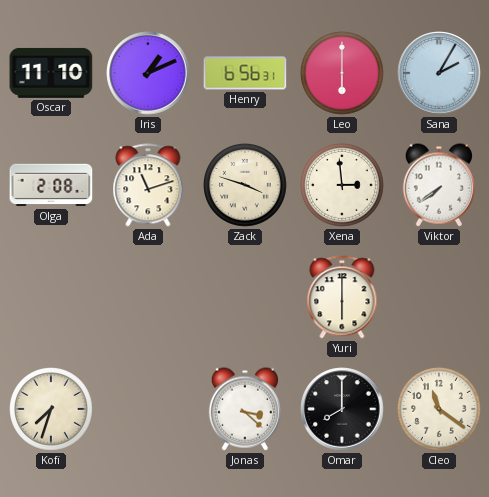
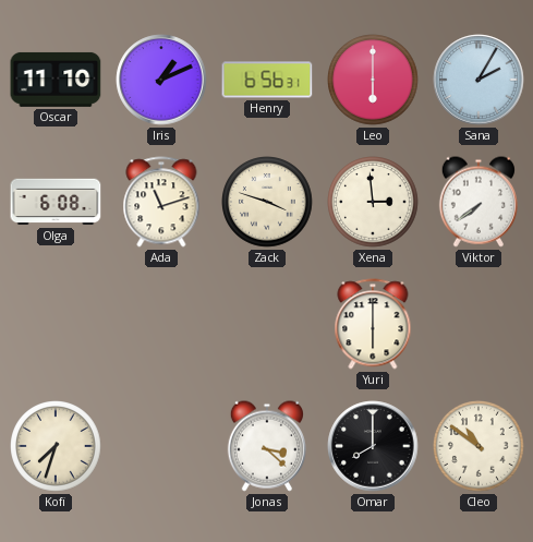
Olga: 2:08 -> 6:08
Cleo: 11:21 -> 10:51
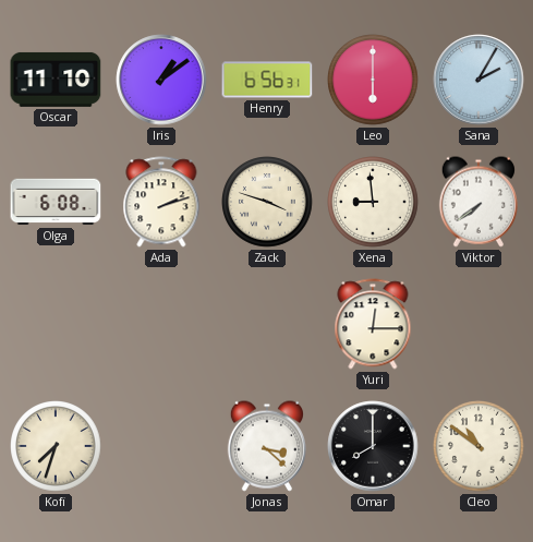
Iris: 1:11 -> 1:09
Ada: 11:12 -> 2:12
Xena: 2:59 -> 8:59
Yuri: 6:00 -> 12:15
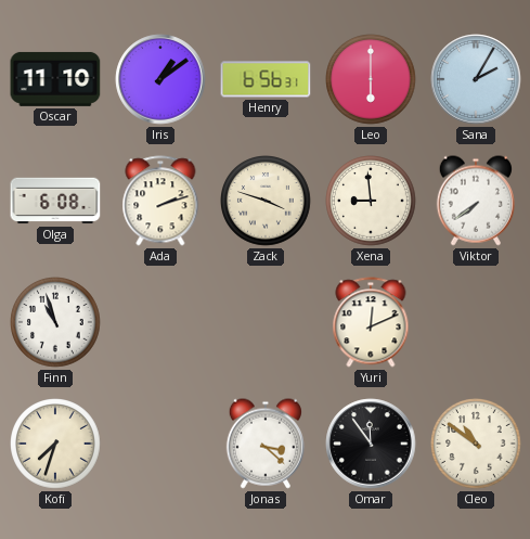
Finn: none -> 10:57
Yuri: 12:15 -> 12:11
Omar: 8:00 -> 11:54
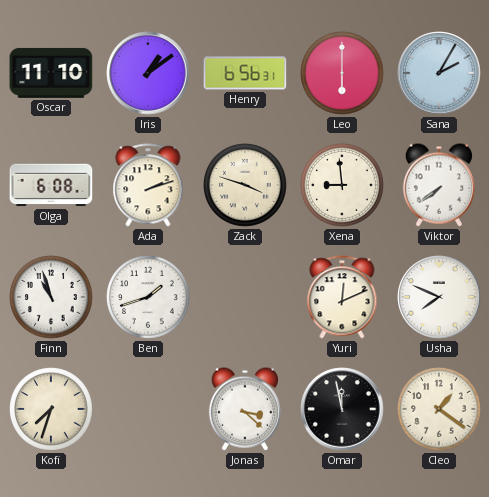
Ben: none -> 1:42
Usha: none -> 7:49
Omar: 11:54 -> 11:58
Cleo: 10:51 -> 1:21
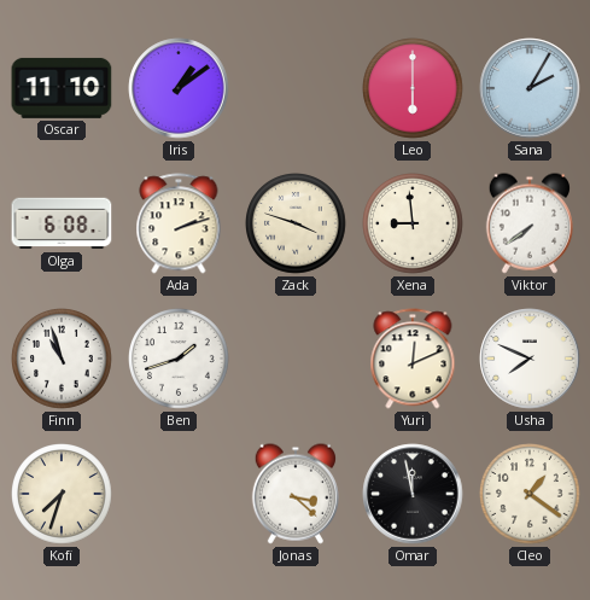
Henry: 6:56 -> none
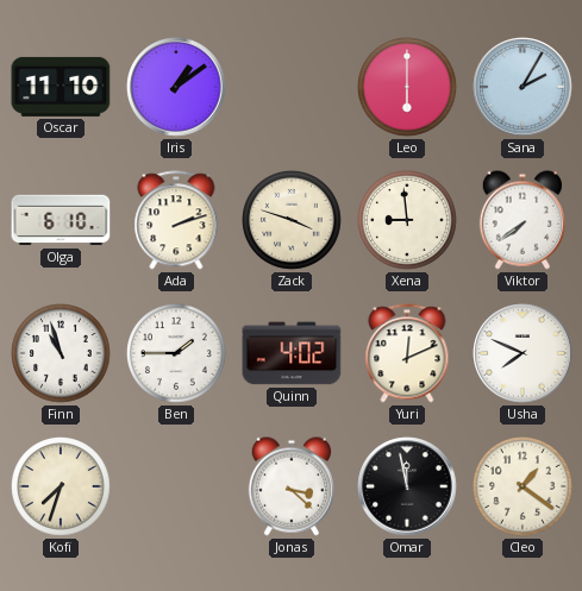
Olga: 6:08 -> 6:10
Ben: 1:42 -> 1:45
Quinn: none -> 4:02
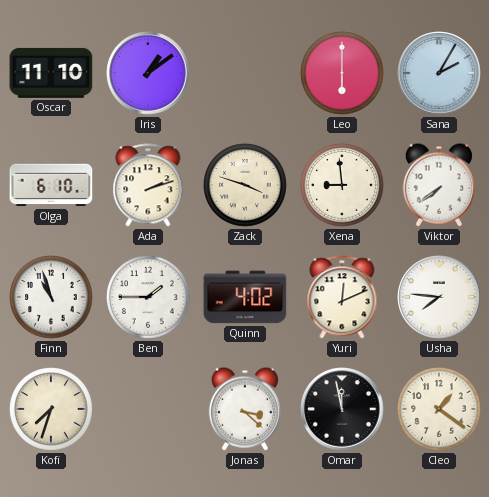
Usha: 7:49 -> 7:46
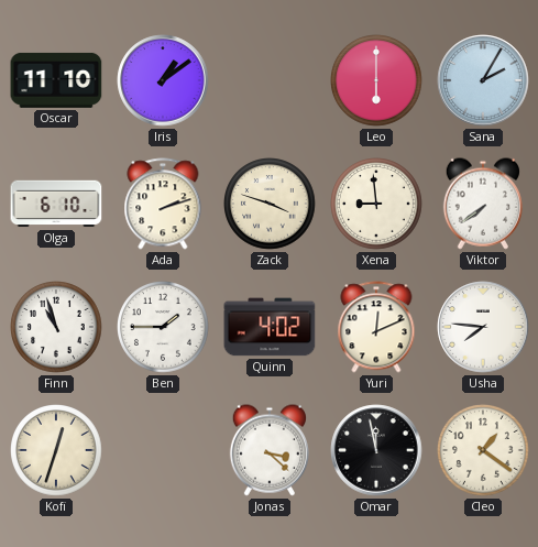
Kofi: 7:33 -> 12:33
